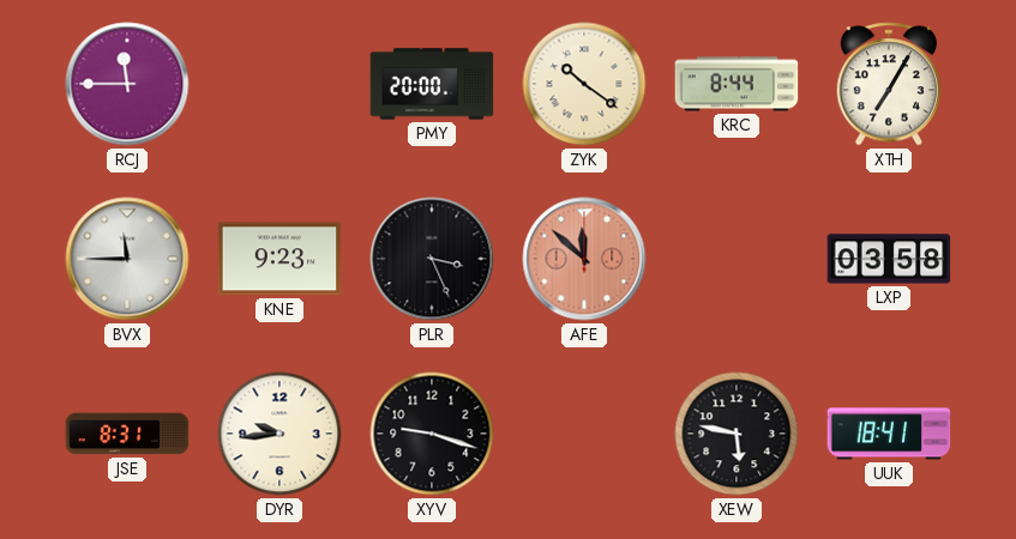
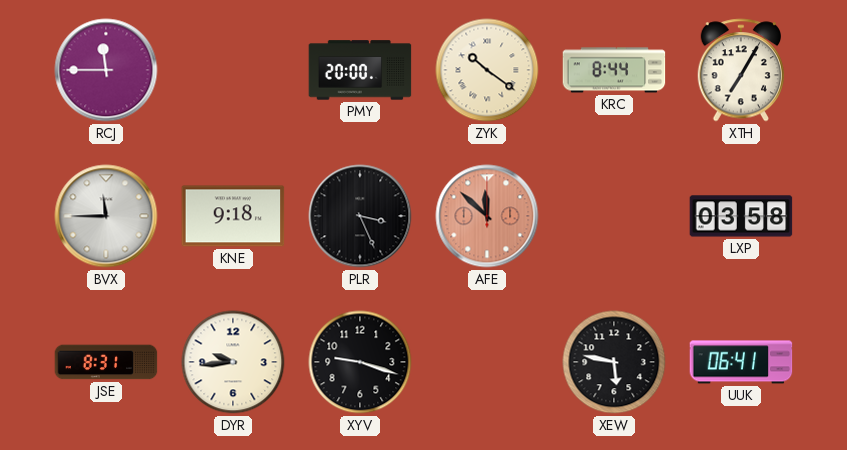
KNE: 9:23 -> 9:18
UUK: 18:41 -> 06:41
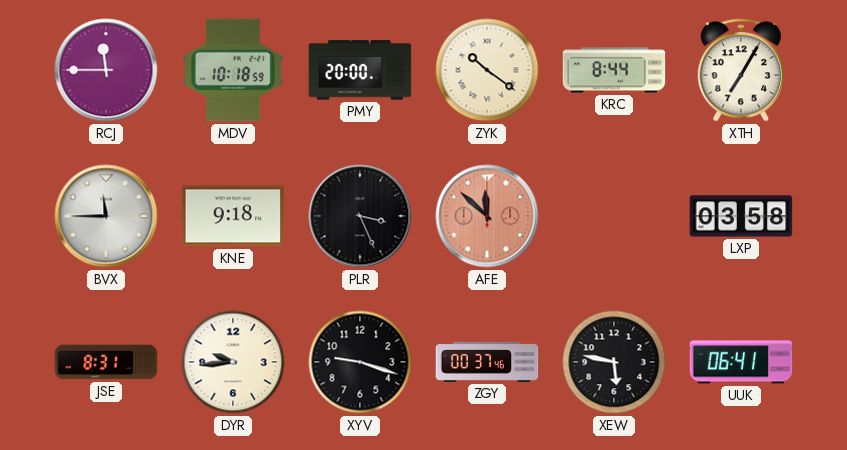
MDV: none -> 10:18
ZGY: none -> 00:37
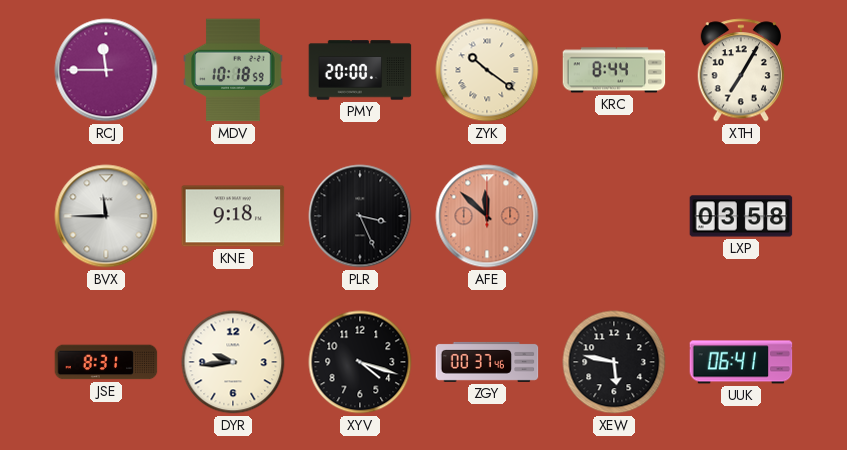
XYV: 9:18 -> 4:18
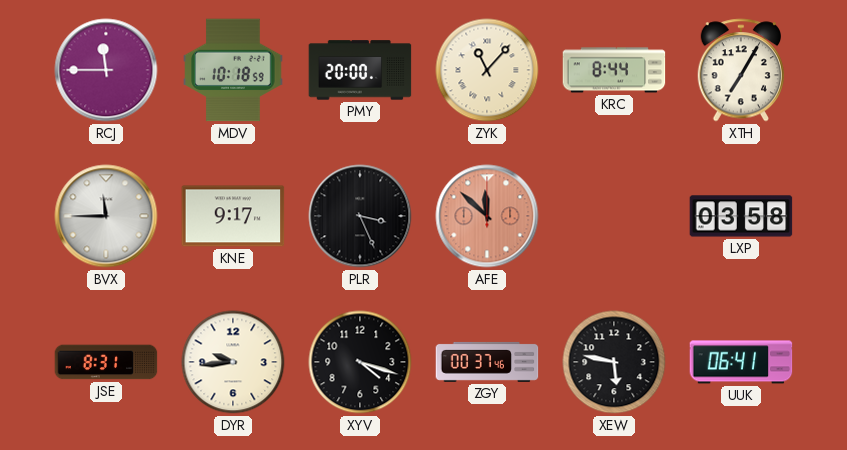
ZYK: 10:21 -> 11:07
KNE: 9:18 -> 9:17
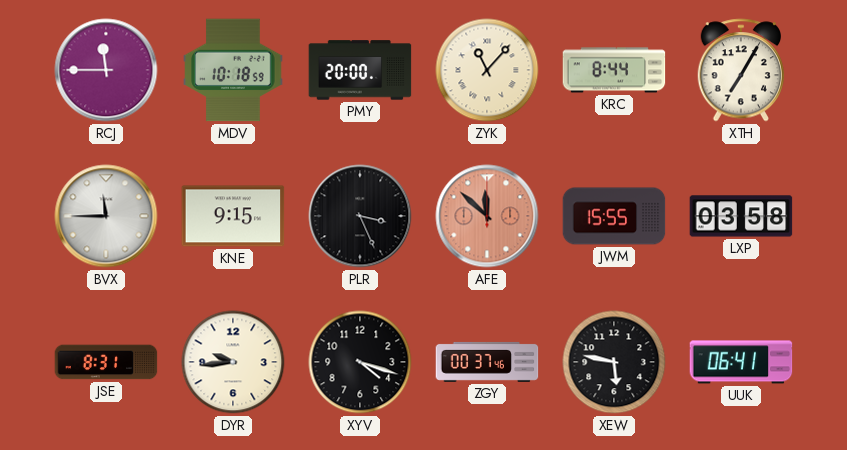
KNE: 9:17 -> 9:15
JWM: none -> 15:55
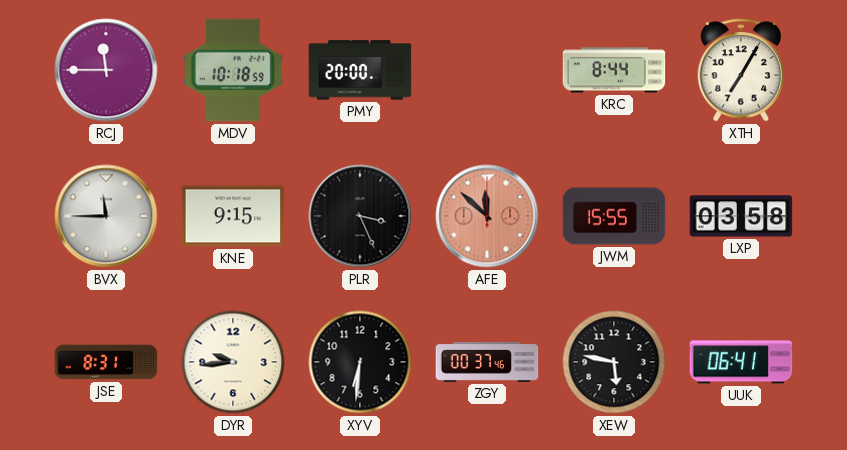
ZYK: 11:07 -> none
XYV: 4:18 -> 6:31
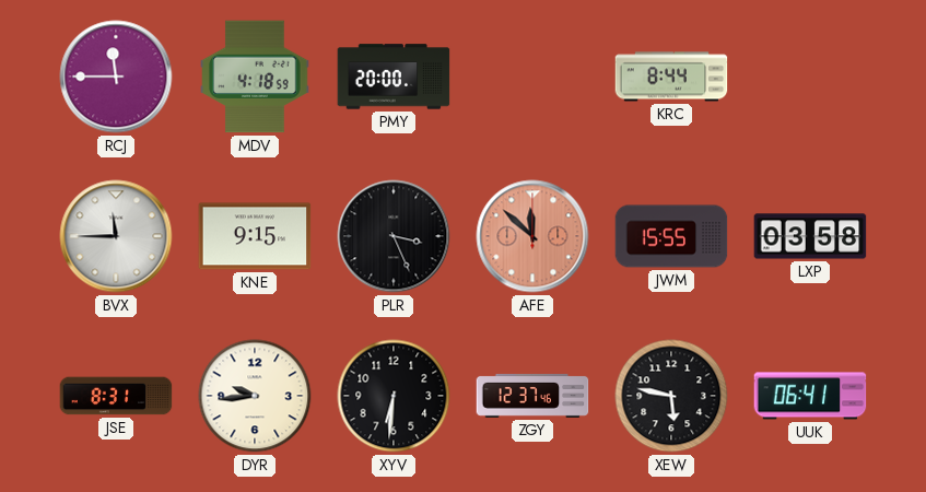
MDV: 10:18 -> 4:18
XTH: 7:05 -> none
ZGY: 00:37 -> 12:37
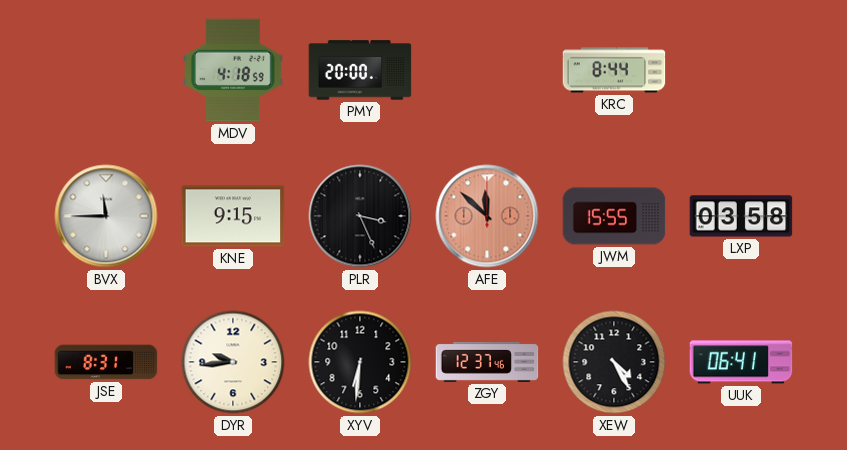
RCJ: 11:45 -> none
XEW: 5:47 -> 4:25
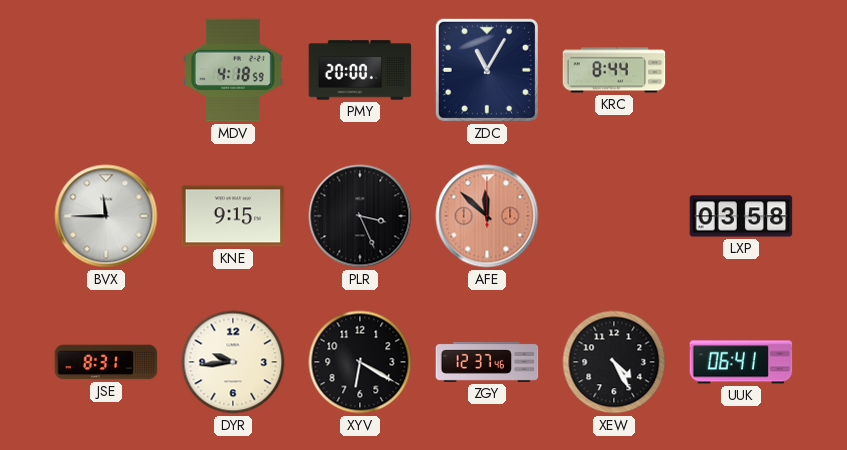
ZDC: none -> 11:05
JWM: 15:55 -> none
XYV: 6:31 -> 6:20
